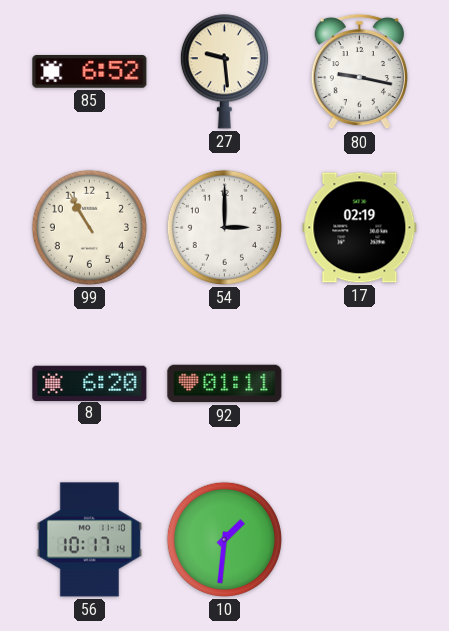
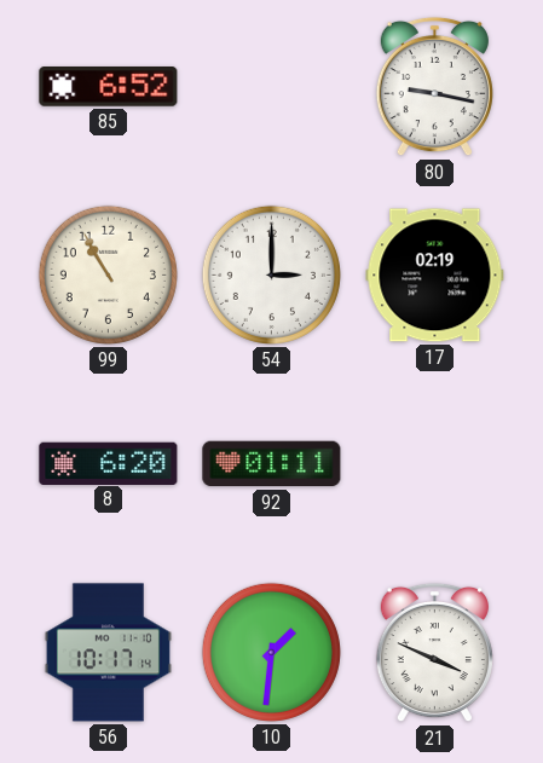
27: 9:29 -> none
21: none -> 3:49
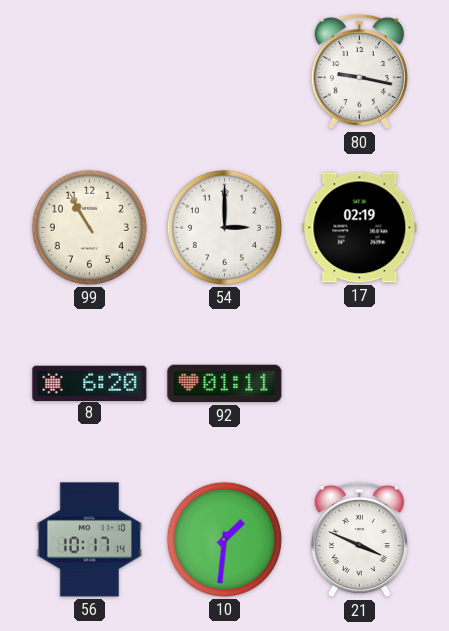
85: 6:52 -> none
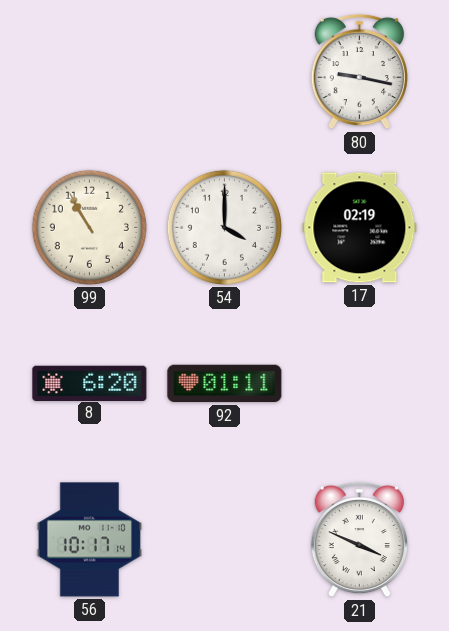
54: 3:00 -> 4:00
10: 1:31 -> none
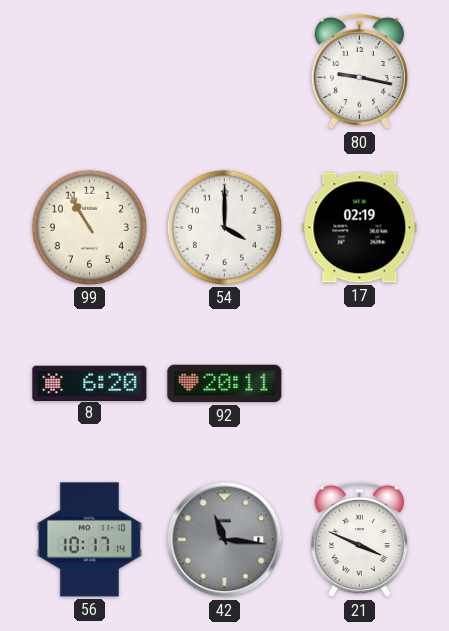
92: 01:11 -> 20:11
42: none -> 11:16
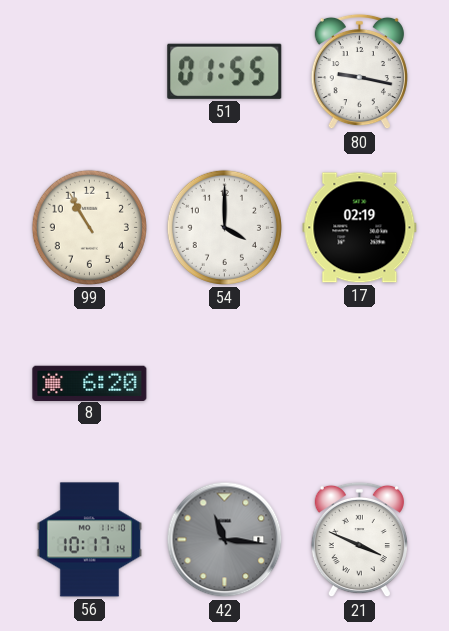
51: none -> 01:55
92: 20:11 -> none
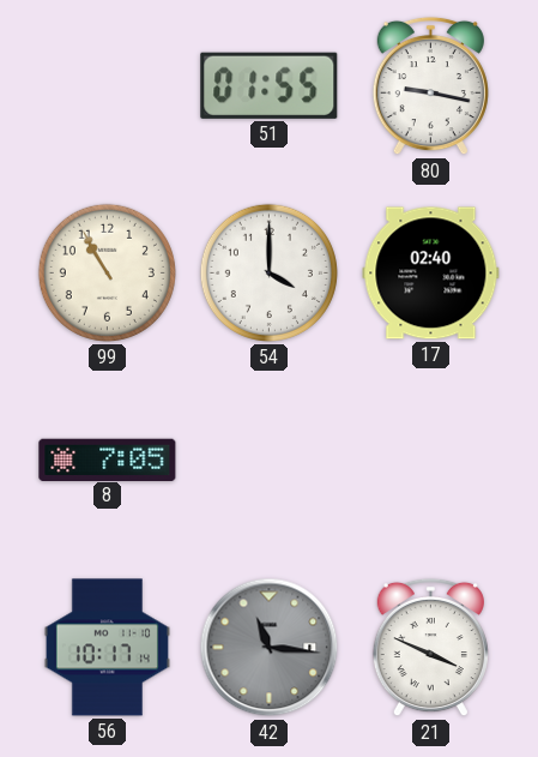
17: 02:19 -> 02:40
8: 6:20 -> 7:05
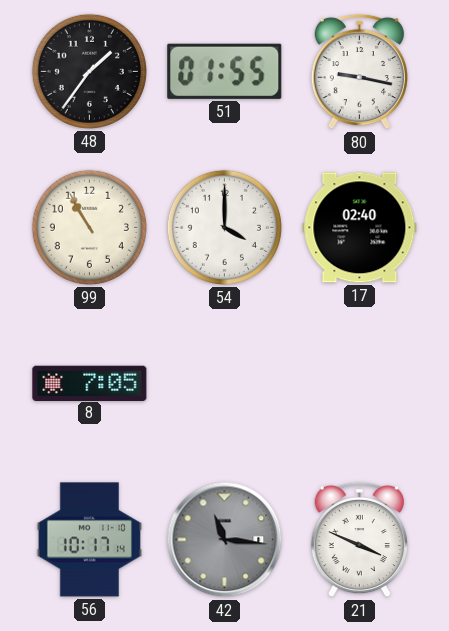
48: none -> 1:36
